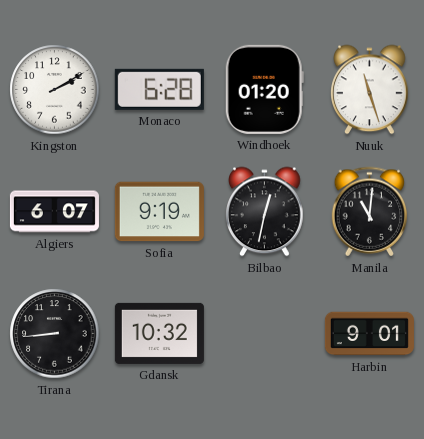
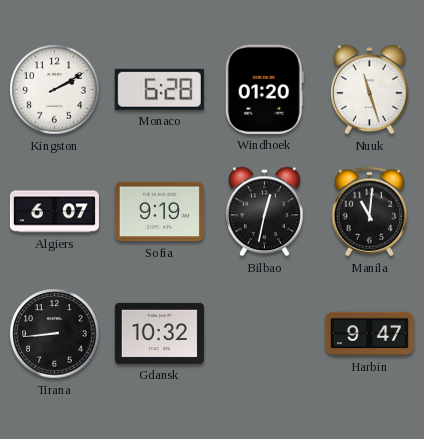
Harbin: 9:01 -> 9:47
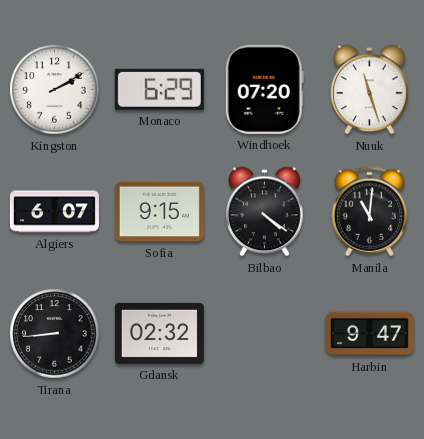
Monaco: 6:28 -> 6:29
Windhoek: 01:20 -> 07:20
Sofia: 9:19 -> 9:15
Bilbao: 12:32 -> 4:21
Gdansk: 10:32 -> 02:32
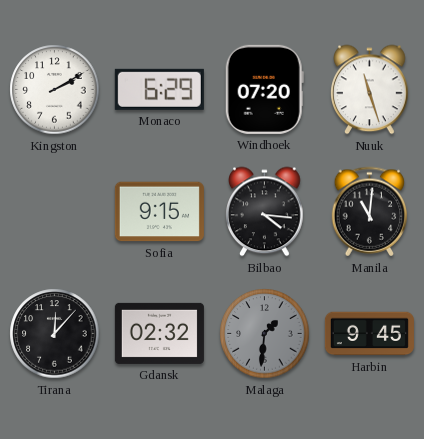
Algiers: 6:07 -> none
Bilbao: 4:21 -> 4:16
Tirana: 8:44 -> 12:07
Malaga: none -> 1:31
Harbin: 9:47 -> 9:45
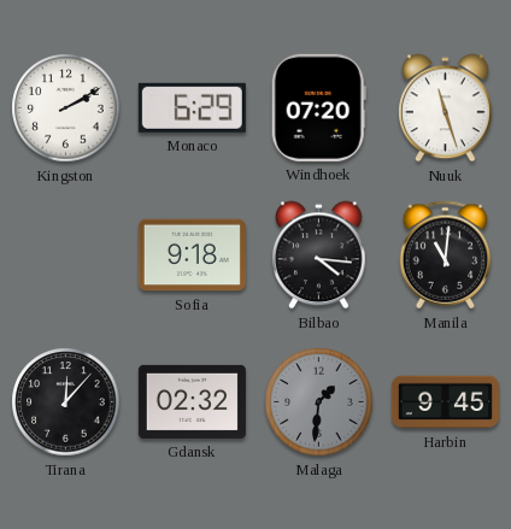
Sofia: 9:15 -> 9:18
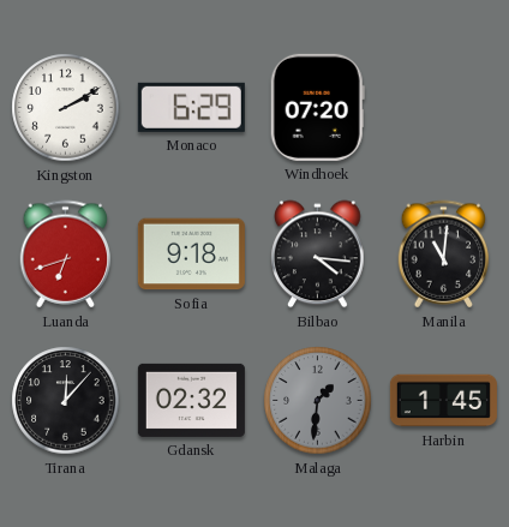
Nuuk: 11:27 -> none
Luanda: none -> 6:42
Harbin: 9:45 -> 1:45
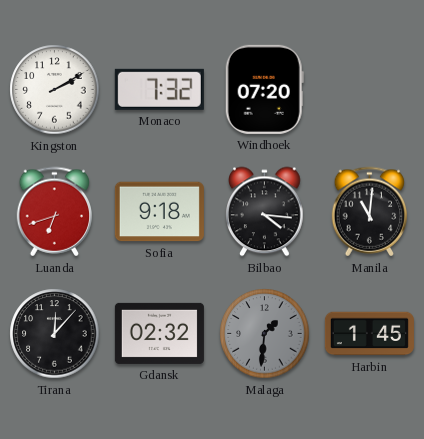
Monaco: 6:29 -> 7:32
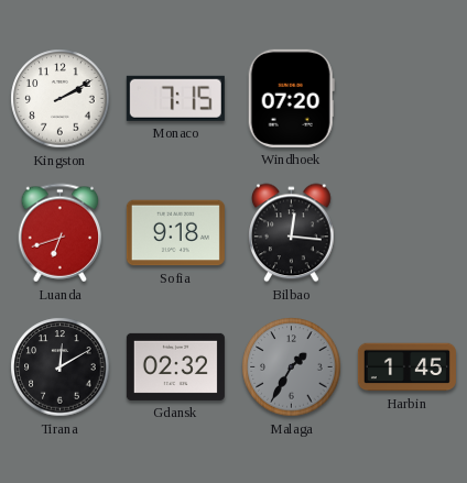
Monaco: 7:32 -> 7:15
Bilbao: 4:16 -> 12:16
Manila: 11:01 -> none
Tirana: 12:07 -> 12:10
Malaga: 1:31 -> 1:35
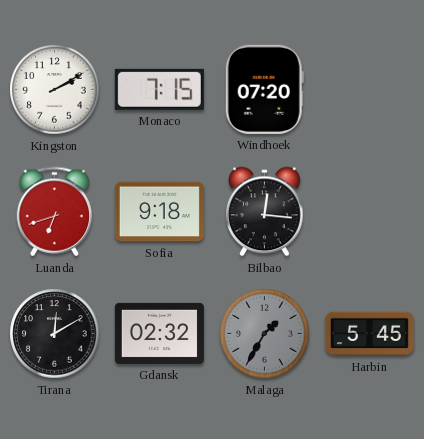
Harbin: 1:45 -> 5:45
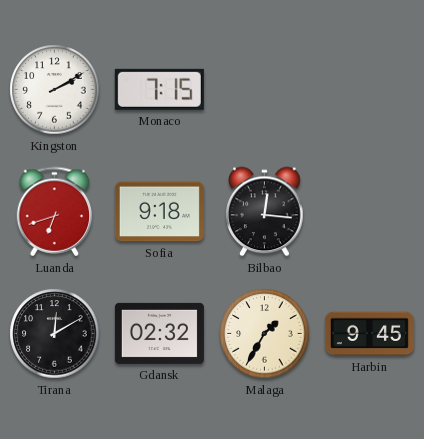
Windhoek: 07:20 -> none
Malaga dial: grey -> cream
Harbin: 5:45 -> 9:45
